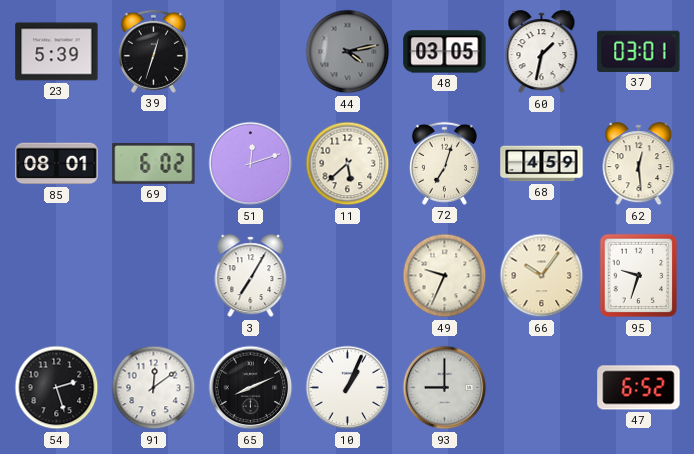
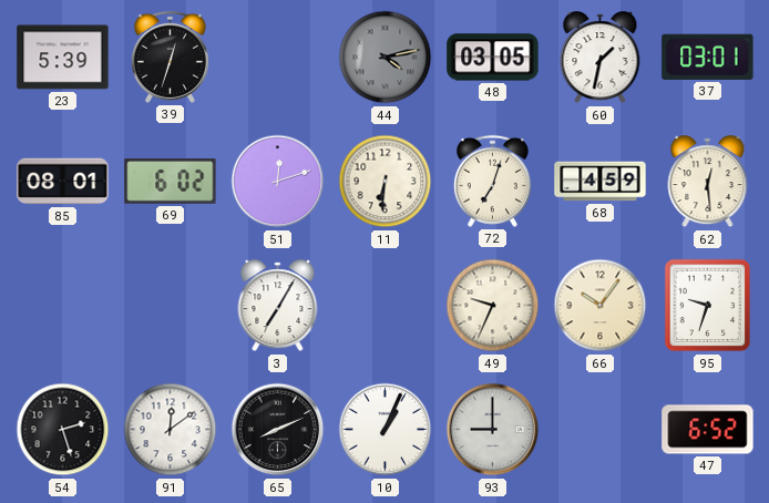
11: 5:38 -> 6:31
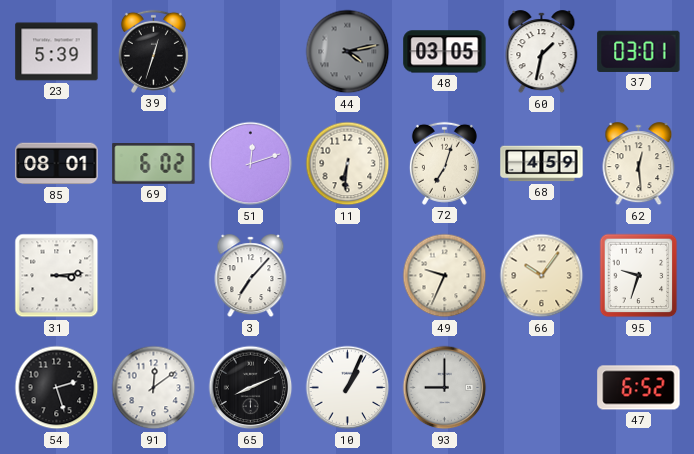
31: none -> 3:14
3: 7:05 -> 7:07
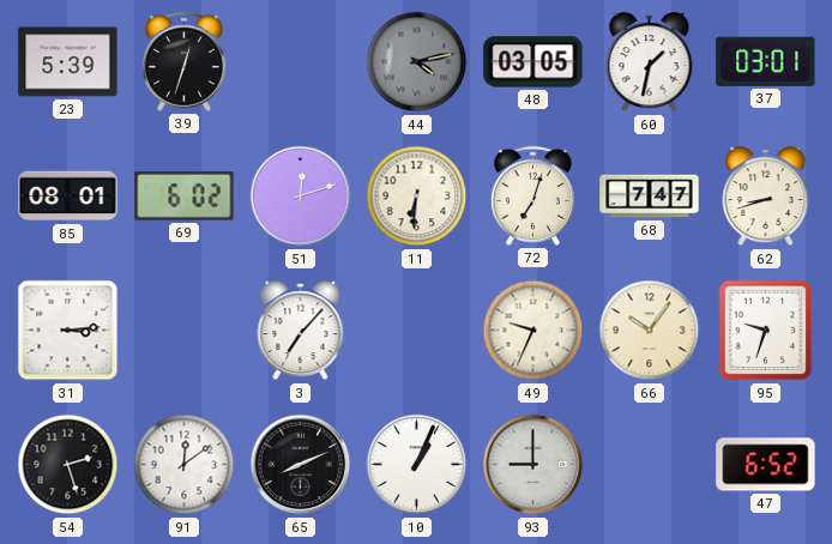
68: 4:59 -> 7:47
62: 12:29 -> 8:42
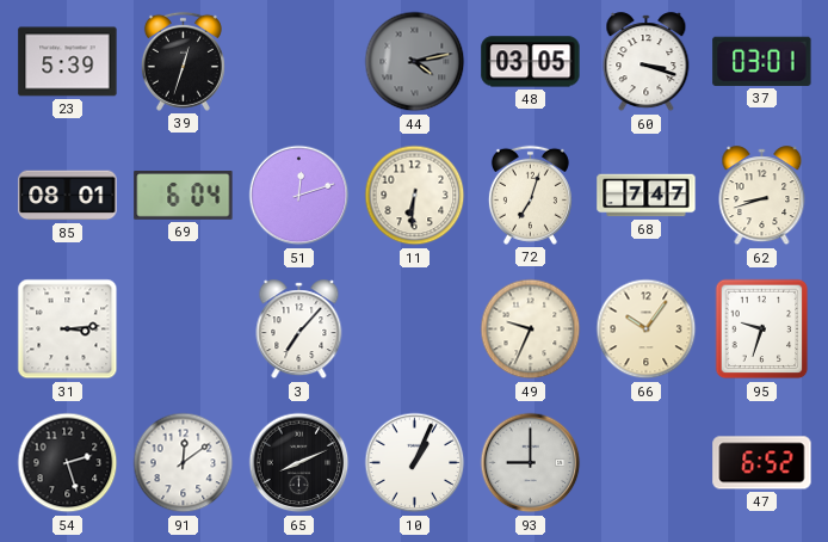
60: 1:32 -> 3:18
69: 6:02 -> 6:04
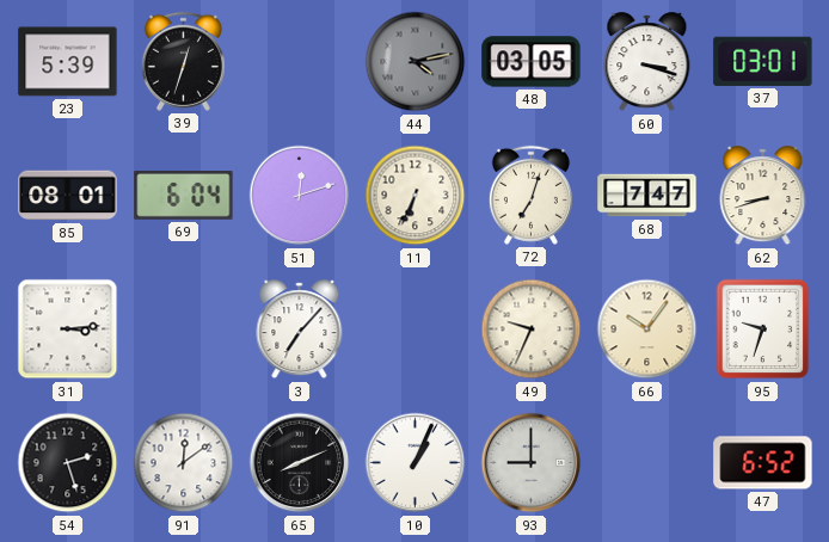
11: 6:31 -> 6:34
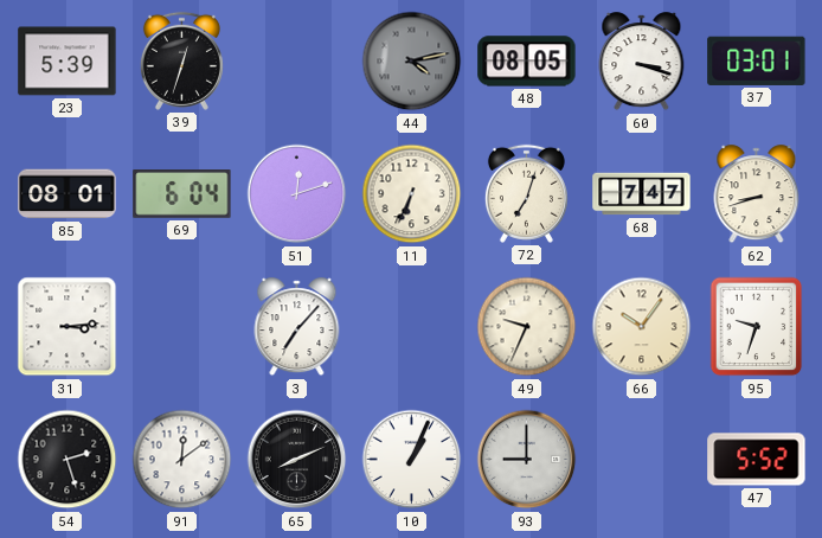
48: 03:05 -> 08:05
47: 6:52 -> 5:52
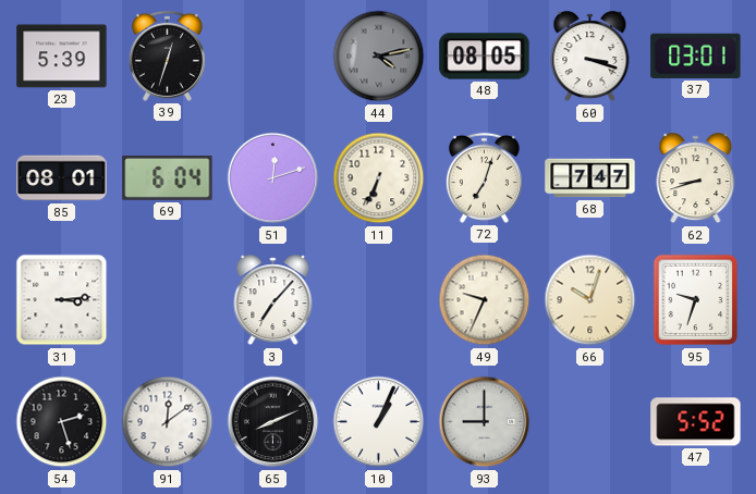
66: 10:06 -> 10:03
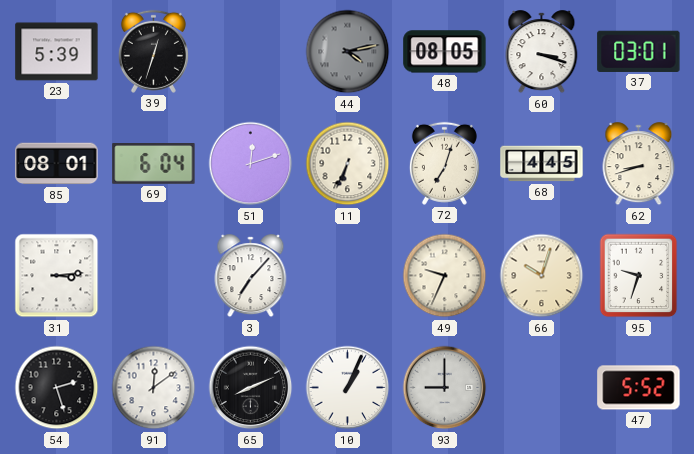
68: 7:47 -> 4:45
